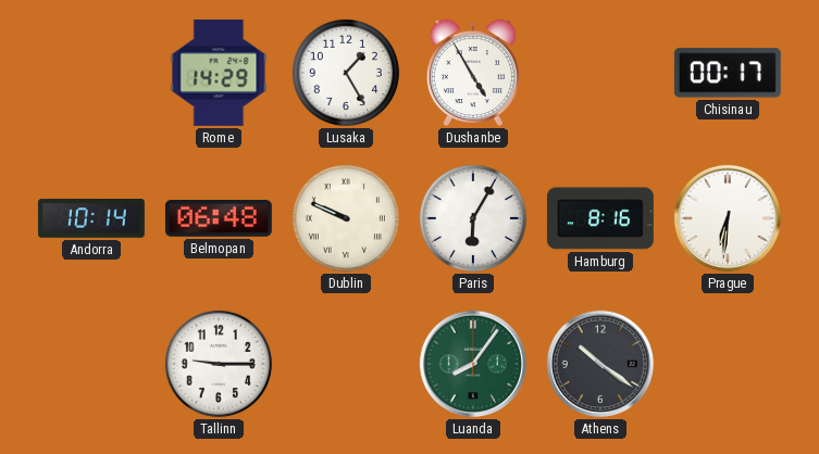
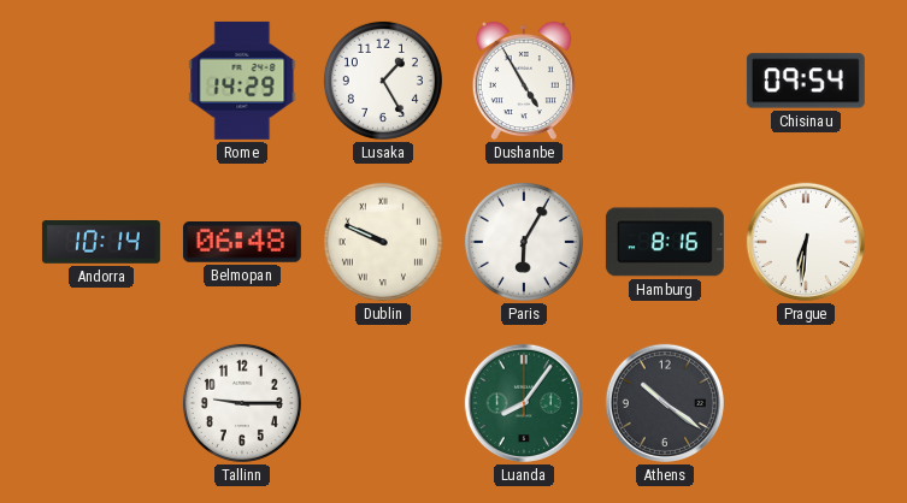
Chisinau: 00:17 -> 09:54
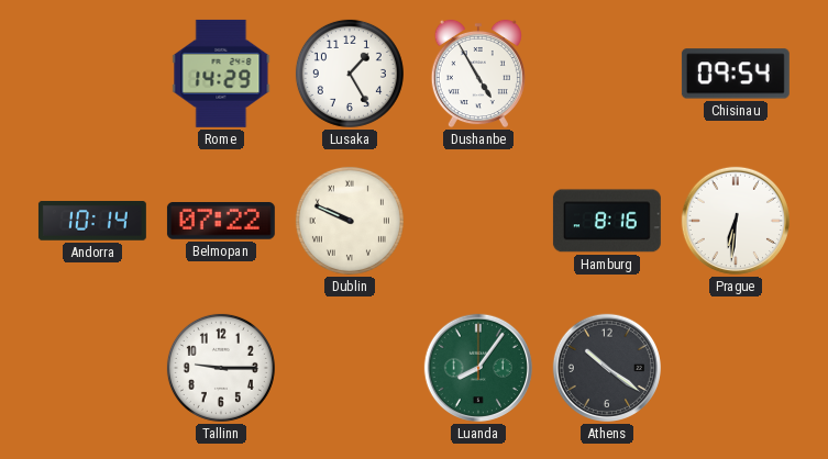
Belmopan: 06:48 -> 07:22
Paris: 6:05 -> none
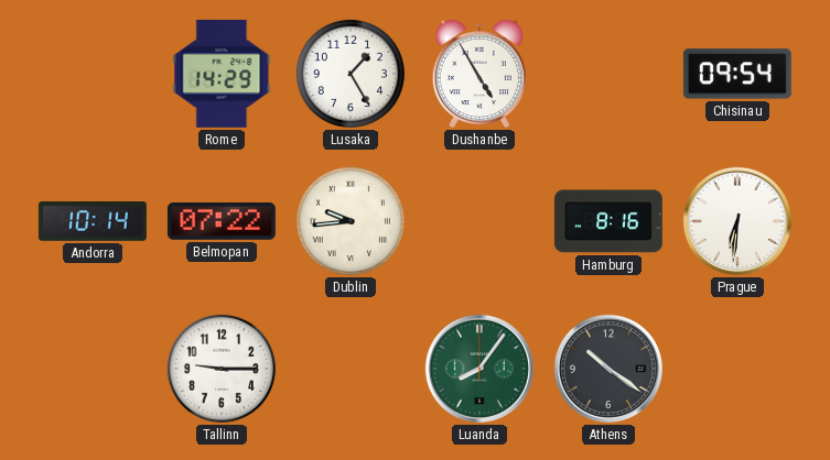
Dublin: 9:49 -> 9:44
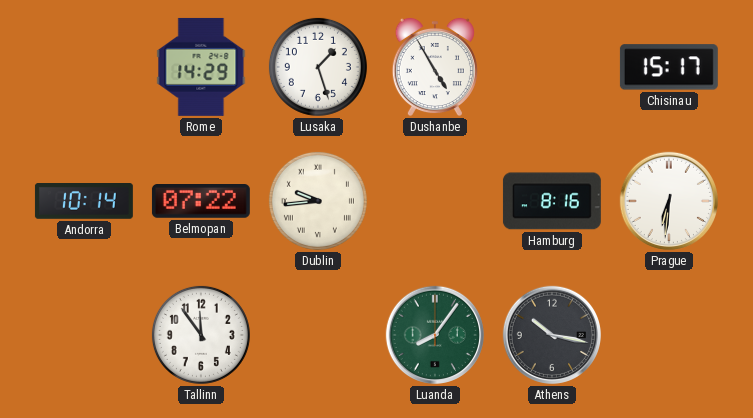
Lusaka: 1:25 -> 1:27
Chisinau: 09:54 -> 15:17
Tallinn: 9:15 -> 11:54
Athens: 10:21 -> 10:17
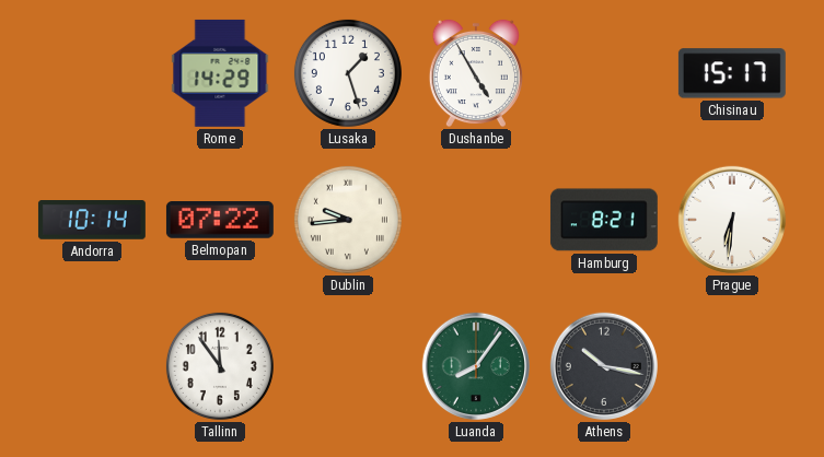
Hamburg: 8:16 -> 8:21
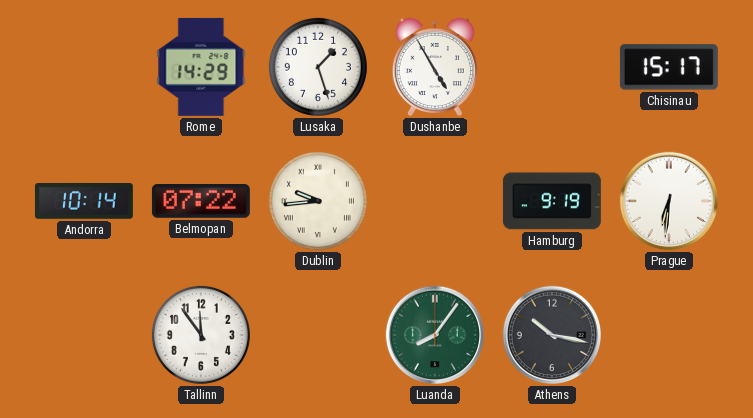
Hamburg: 8:21 -> 9:19
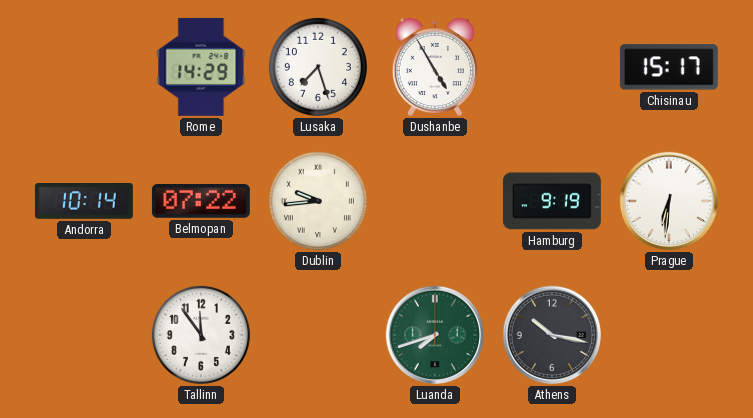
Lusaka: 1:27 -> 7:27
Luanda: 8:06 -> 7:42
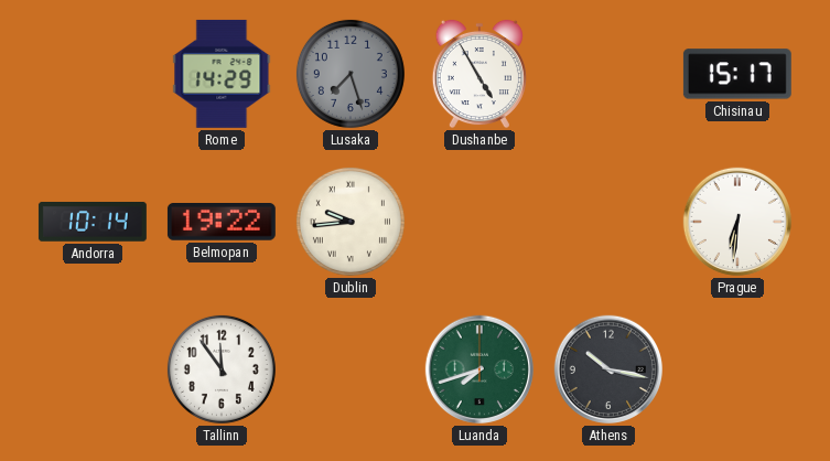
Lusaka dial: white -> grey
Belmopan: 07:22 -> 19:22
Hamburg: 9:19 -> none
